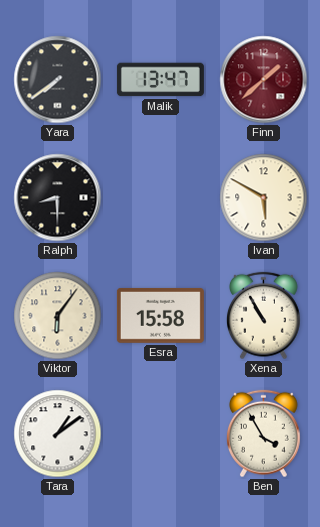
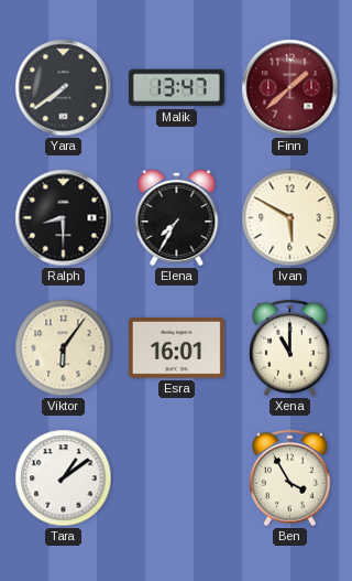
Elena: none -> 7:35
Esra: 15:58 -> 16:01
Xena: 10:55 -> 11:00
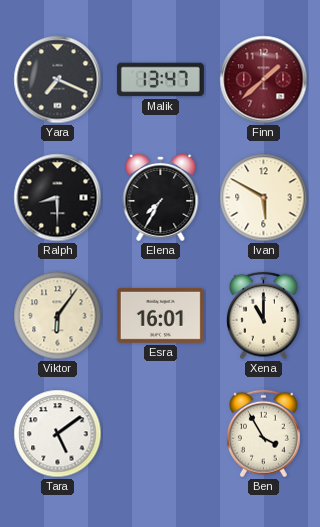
Yara: 7:39 -> 7:19
Tara: 1:09 -> 5:09
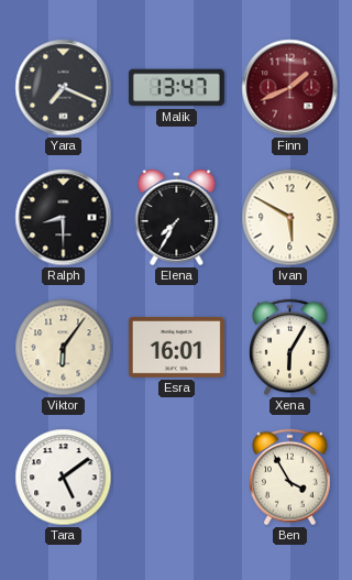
Finn: 1:38 -> 1:41
Xena: 11:00 -> 6:05
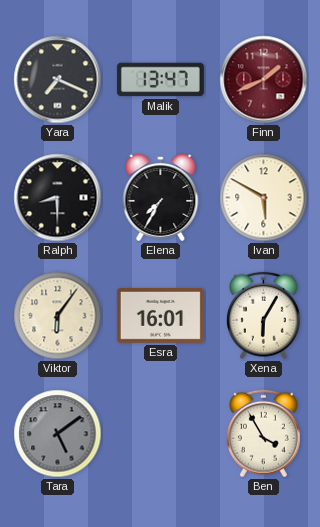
Tara dial: white -> grey
